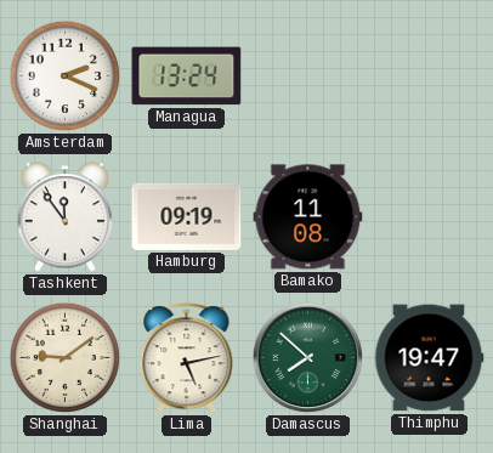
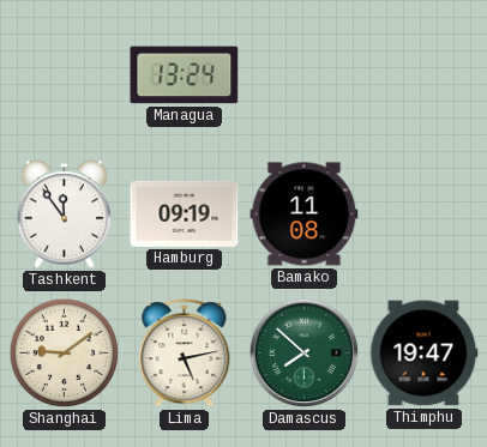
Amsterdam: 2:19 -> none
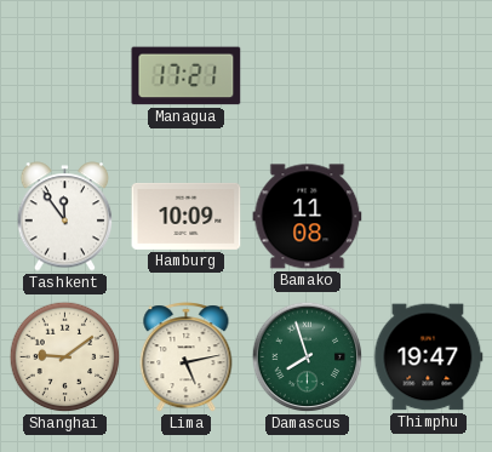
Managua: 13:24 -> 17:21
Hamburg: 09:19 -> 10:09
Damascus: 7:52 -> 7:57
